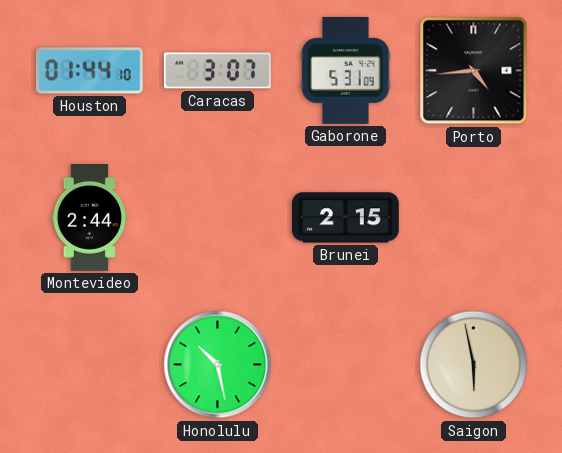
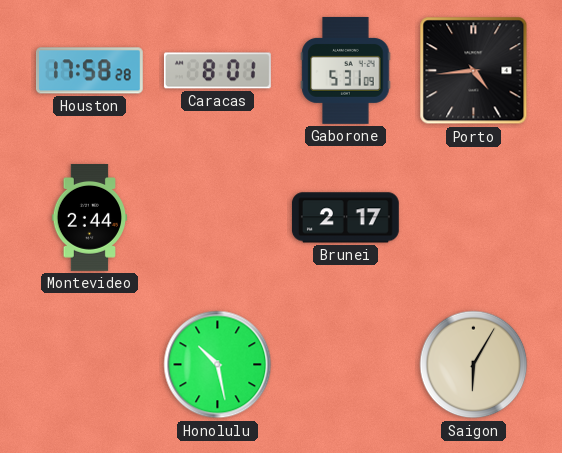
Houston: 01:44 -> 17:58
Caracas: 3:07 -> 8:01
Brunei: 2:15 -> 2:17
Saigon: 5:58 -> 6:05
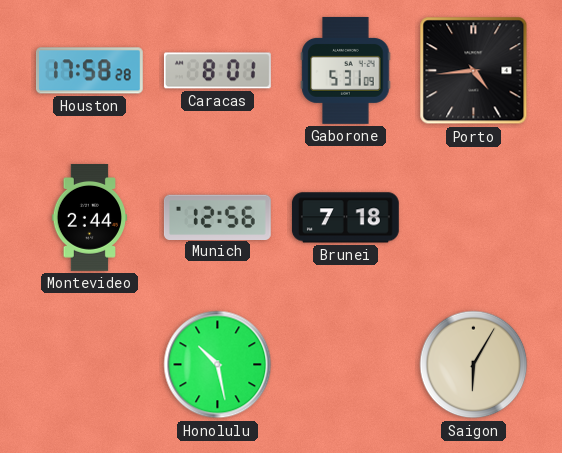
Munich: none -> 12:56
Brunei: 2:17 -> 7:18
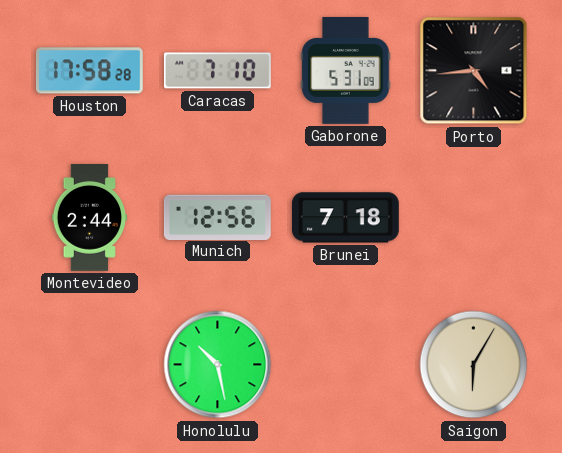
Caracas: 8:01 -> 7:10
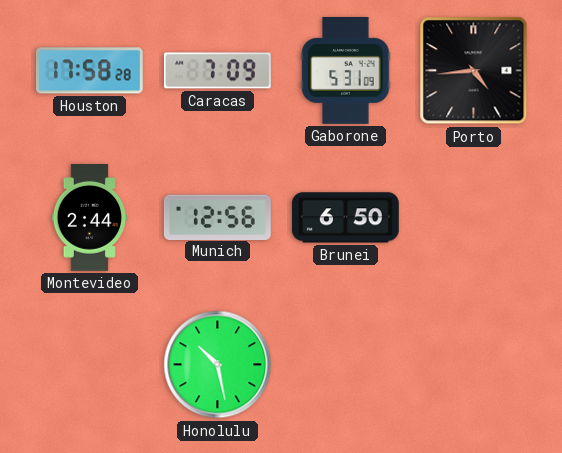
Caracas: 7:10 -> 7:09
Brunei: 7:18 -> 6:50
Saigon: 6:05 -> none
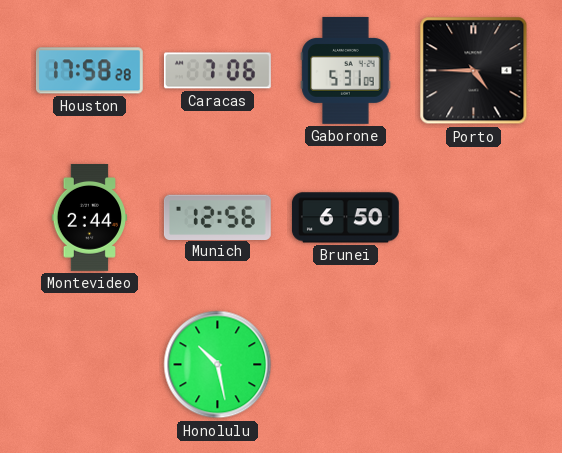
Caracas: 7:09 -> 7:06
Porto: 4:44 -> 4:45
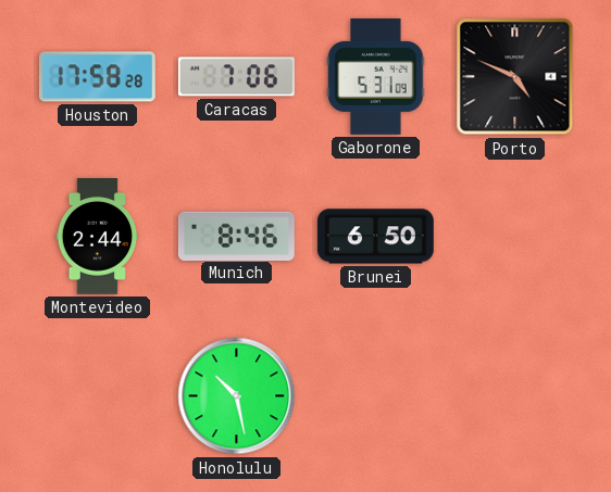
Porto: 4:45 -> 4:49
Munich: 12:56 -> 8:46
